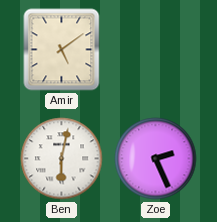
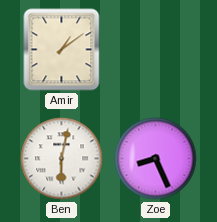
Amir: 5:09 -> 1:09
Zoe: 2:26 -> 8:26
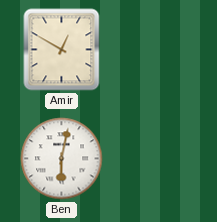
Amir: 1:09 -> 12:50
Zoe: 8:26 -> none
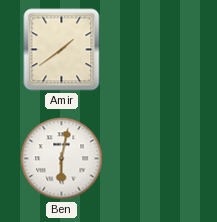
Amir: 12:50 -> 1:39
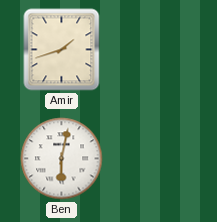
Amir: 1:39 -> 1:42
